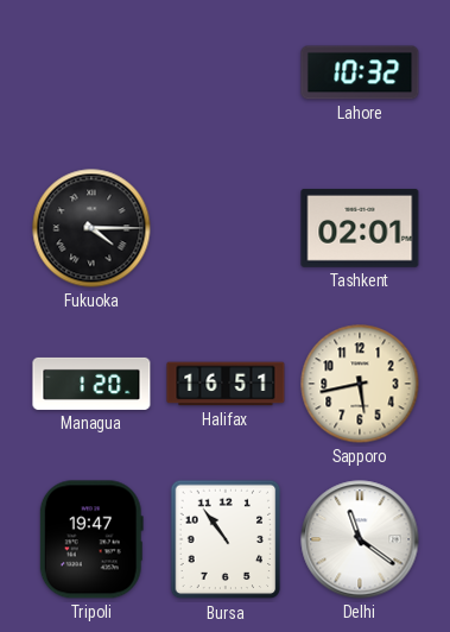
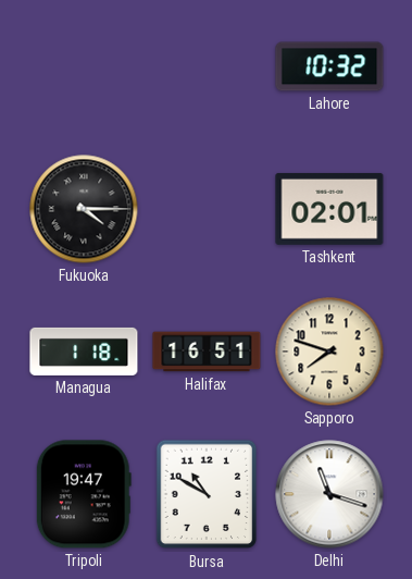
Managua: 1:20 -> 1:18
Sapporo: 5:43 -> 7:48
Bursa: 10:54 -> 10:50
Delhi: 11:21 -> 11:18
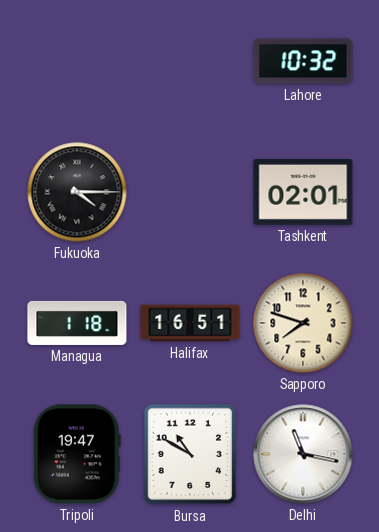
Delhi: 11:18 -> 11:17
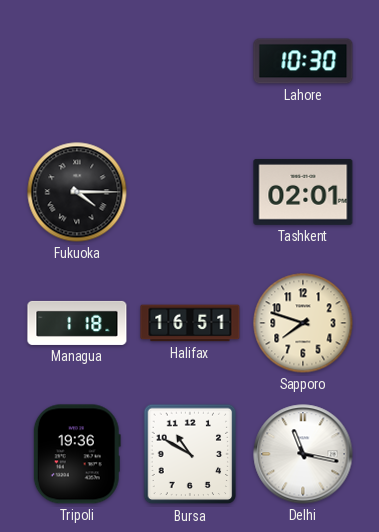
Lahore: 10:32 -> 10:30
Tripoli: 19:47 -> 19:36
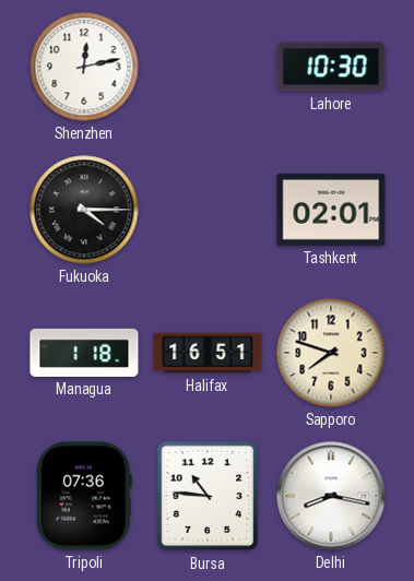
Shenzhen: none -> 12:13
Tripoli: 19:36 -> 07:36
Bursa: 10:50 -> 10:46
Delhi: 11:17 -> 8:17
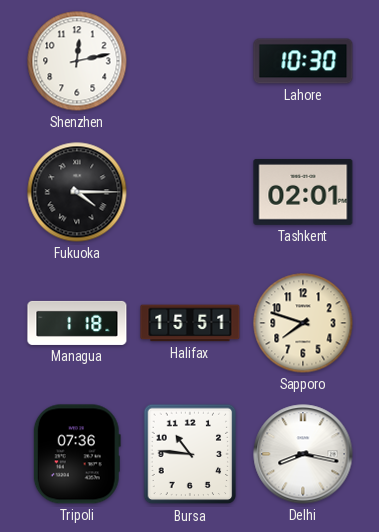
Halifax: 16:51 -> 15:51
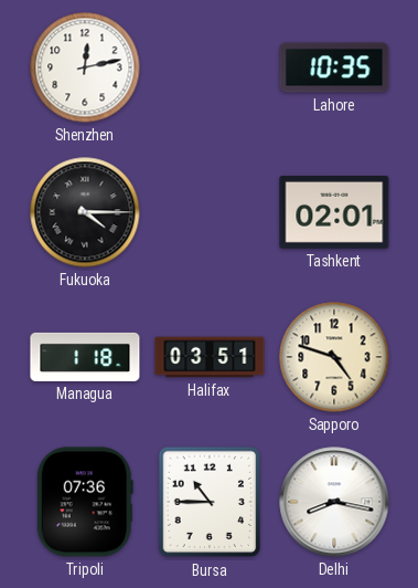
Lahore: 10:30 -> 10:35
Halifax: 15:51 -> 03:51
Sapporo: 7:48 -> 4:48
Bursa: 10:46 -> 10:45
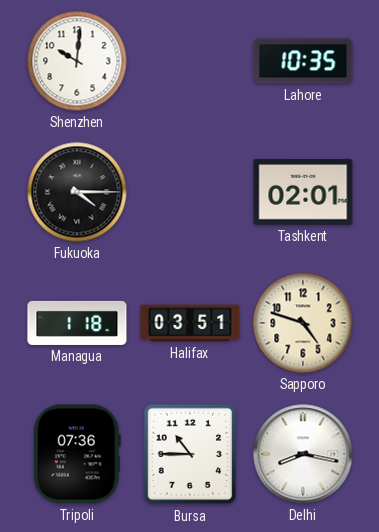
Shenzhen: 12:13 -> 10:01
